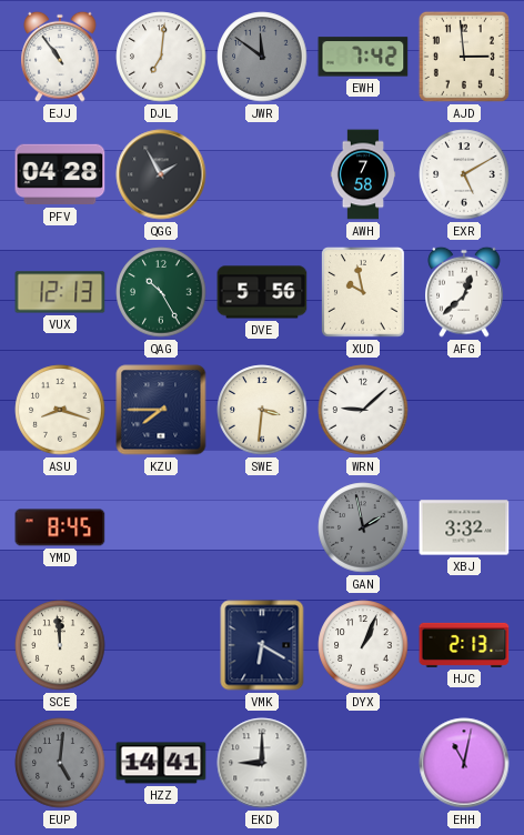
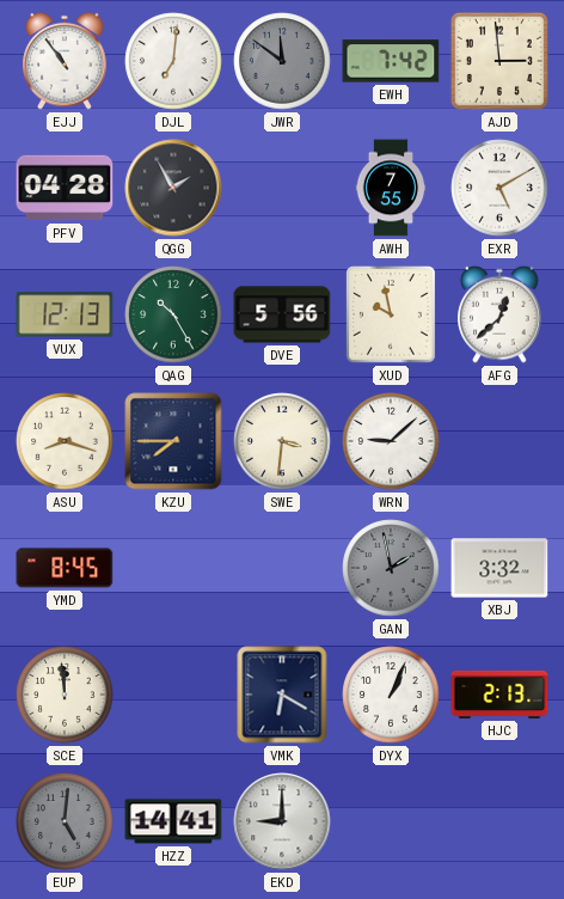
AWH: 7:58 -> 7:55
EHH: 11:02 -> none
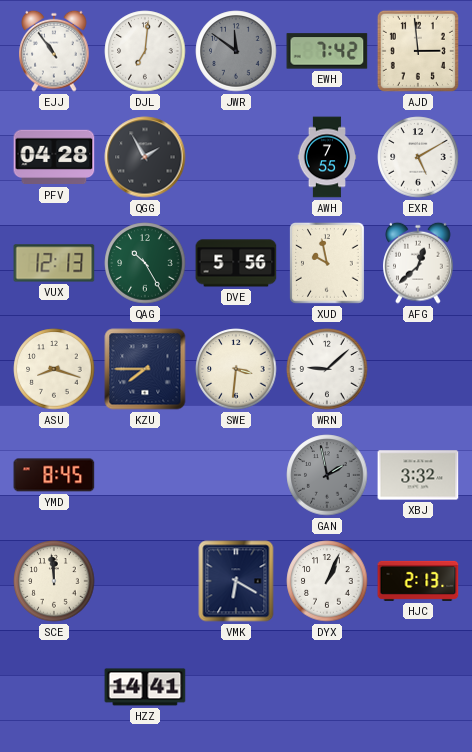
EUP: 5:01 -> none
EKD: 9:00 -> none
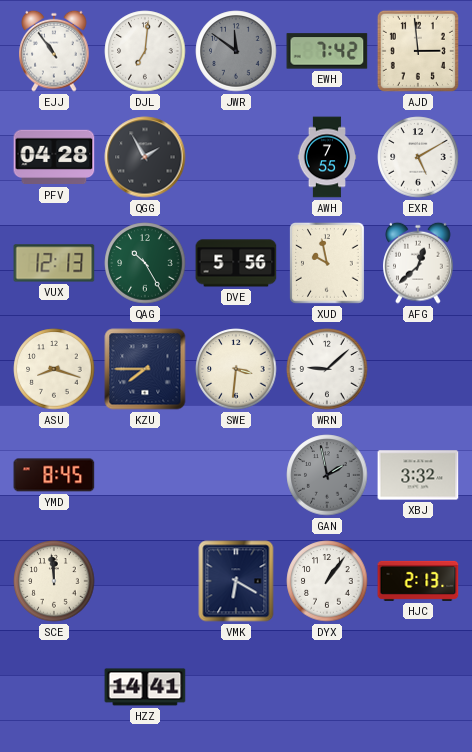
DYX: 1:04 -> 1:06
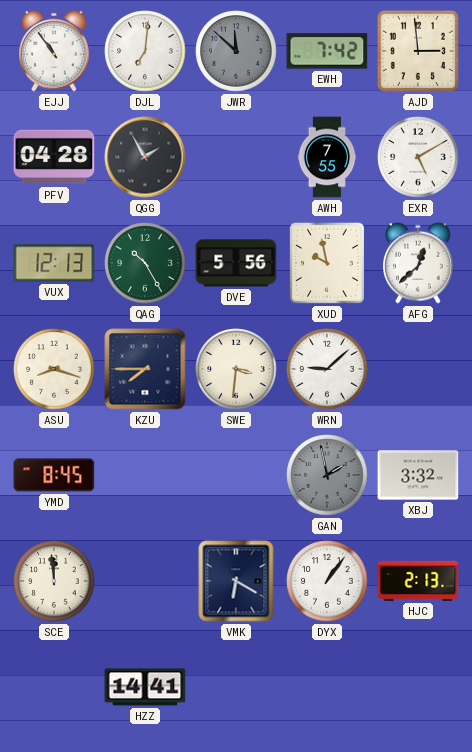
JWR: 11:51 -> 11:52
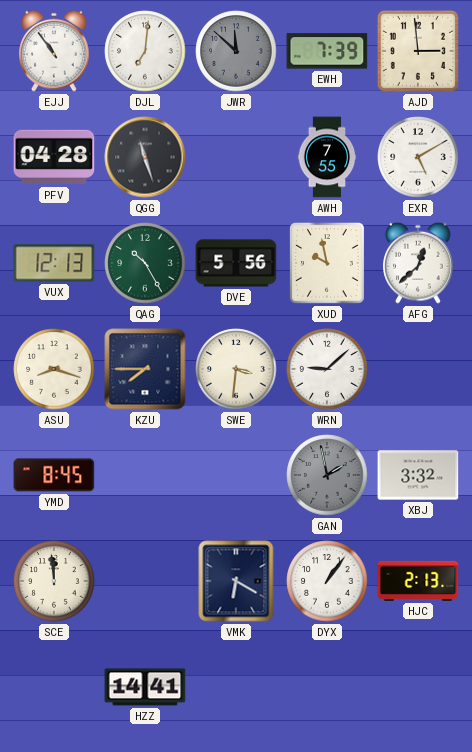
EWH: 7:42 -> 7:39
QGG: 1:55 -> 11:27
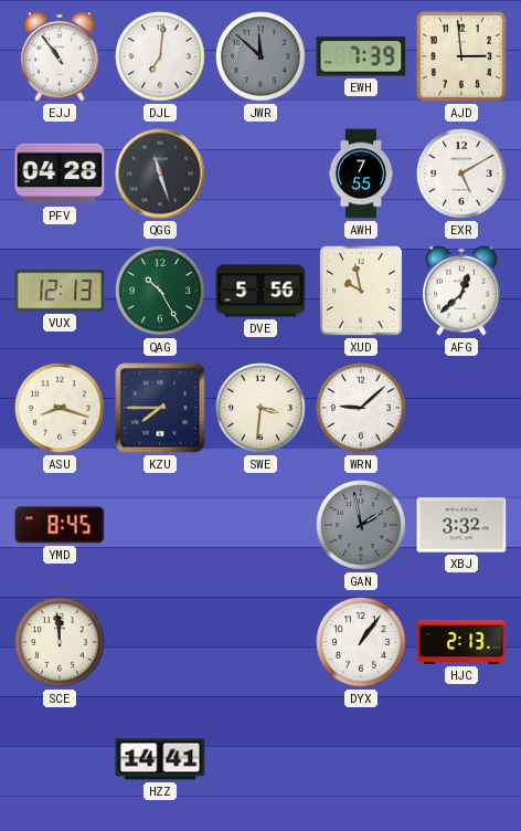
VMK: 6:20 -> none
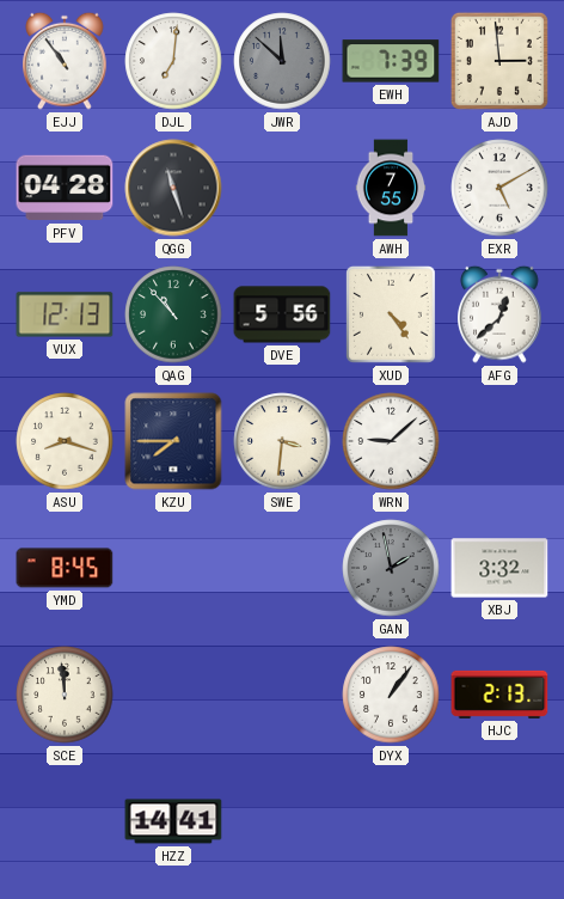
QAG: 10:25 -> 10:53
XUD: 9:58 -> 4:24
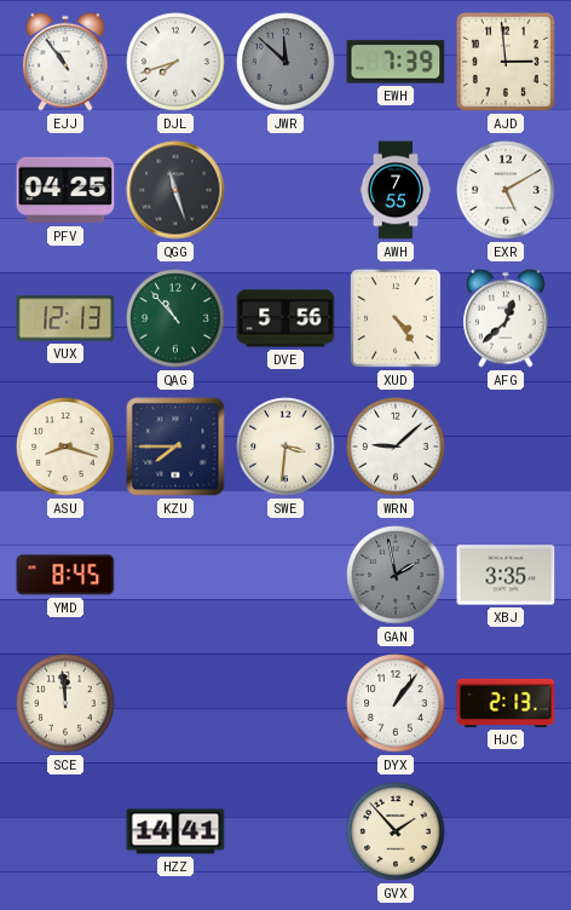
DJL: 7:01 -> 7:42
PFV: 04:28 -> 04:25
XBJ: 3:32 -> 3:35
GVX: none -> 1:53
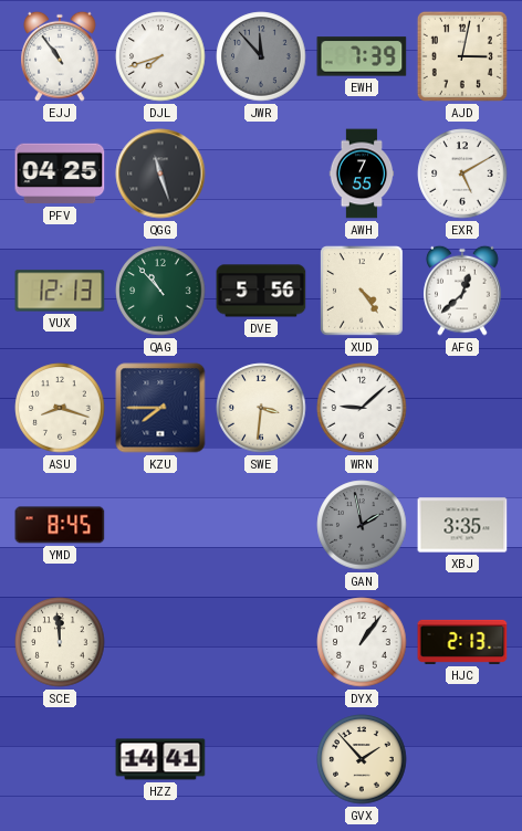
JWR: 11:52 -> 11:53
AJD: 2:59 -> 3:02
